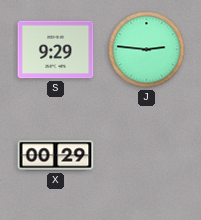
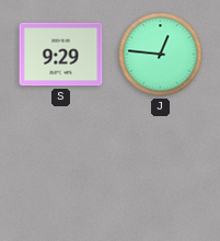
J: 2:46 -> 12:46
X: 00:29 -> none
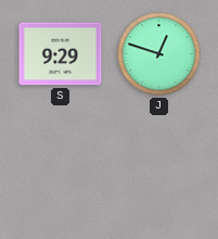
J: 12:46 -> 12:48
